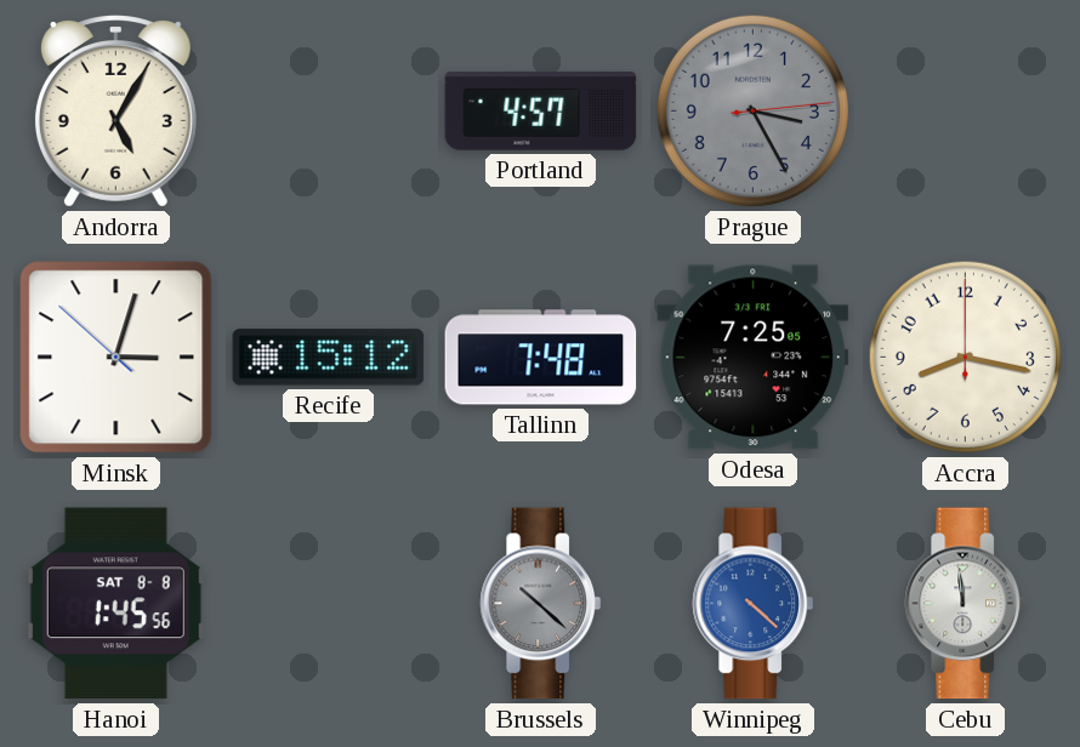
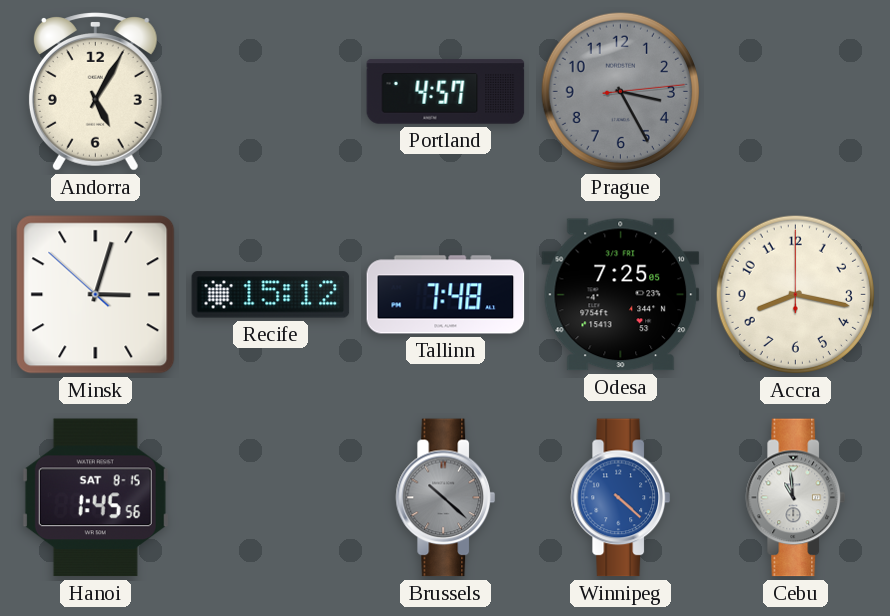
Hanoi date: SAT 8-8 -> SAT 8-15
Cebu: 11:59 -> 10:59
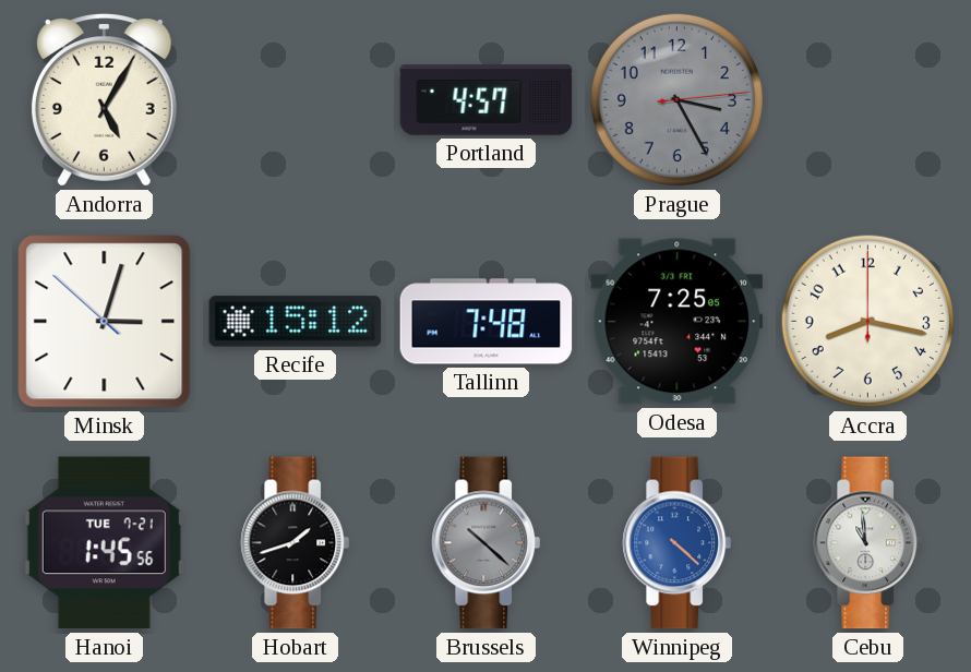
Hanoi date: SAT 8-15 -> TUE 7-21
Hobart: none -> 1:42
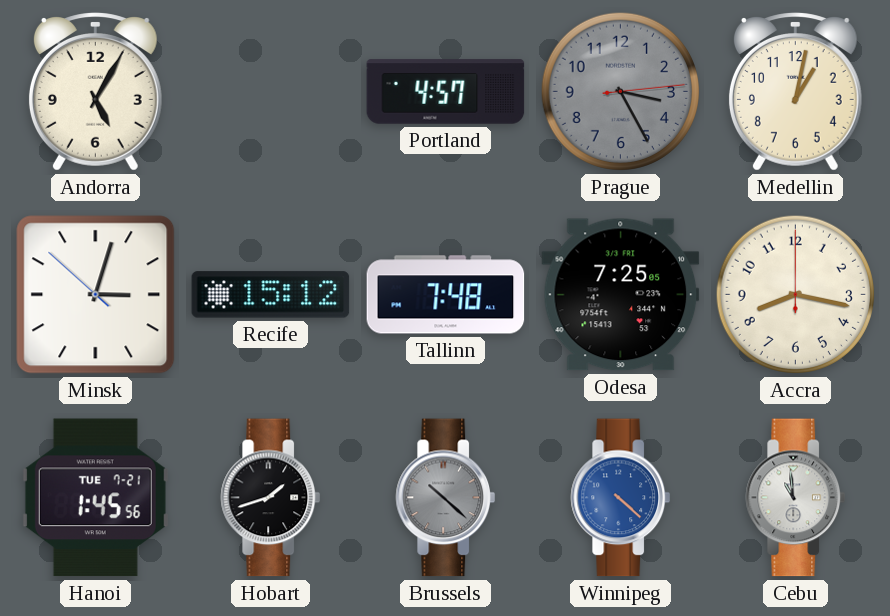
Medellin: none -> 1:02
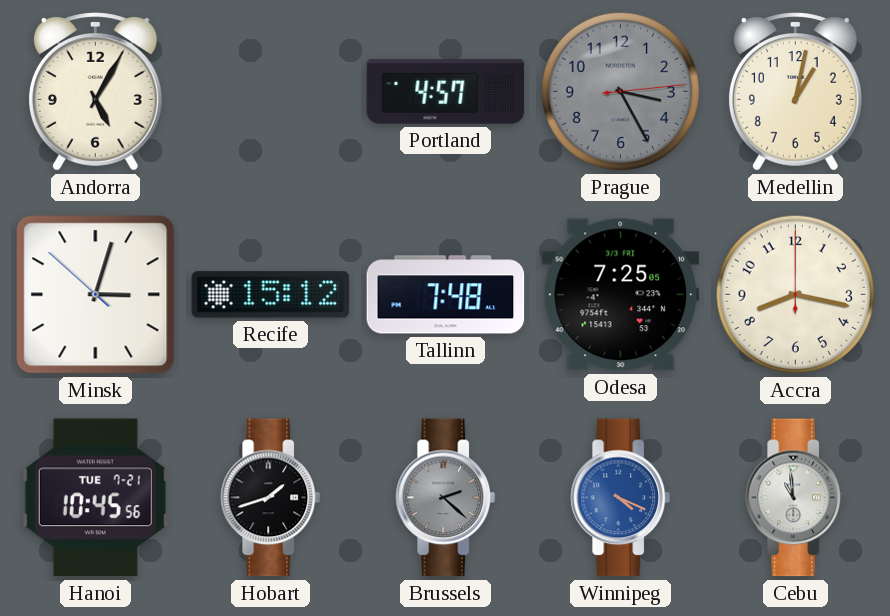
Hanoi: 1:45 -> 10:45
Brussels: 10:22 -> 2:22
Winnipeg: 4:22 -> 4:19
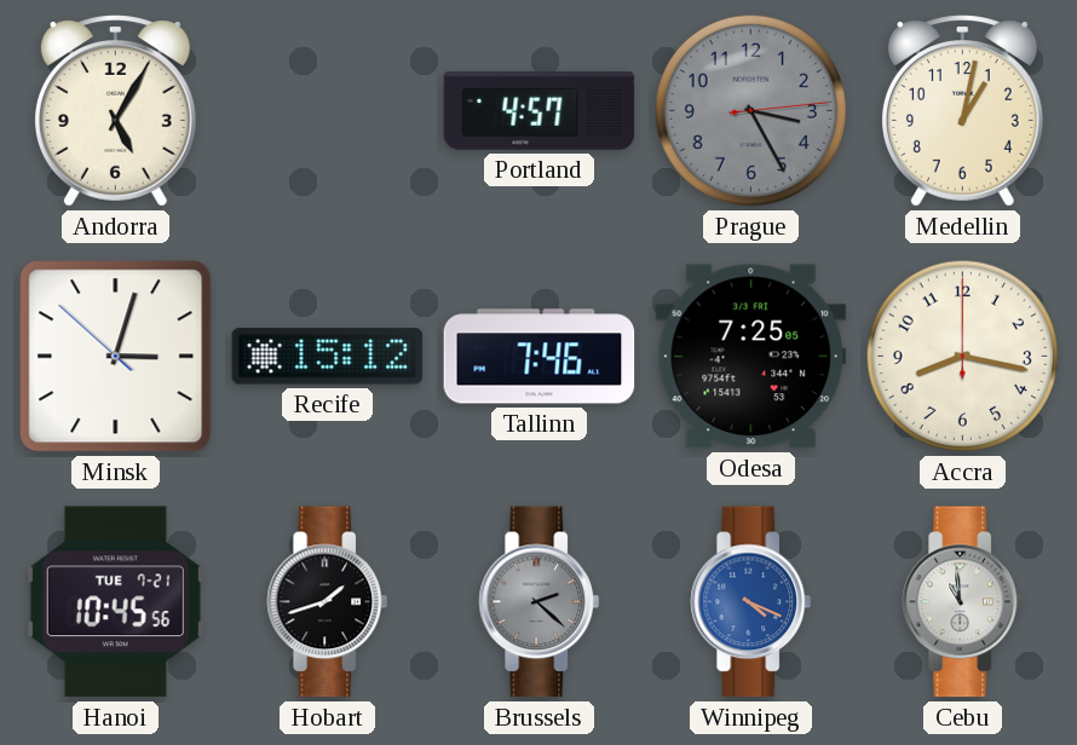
Tallinn: 7:48 -> 7:46
